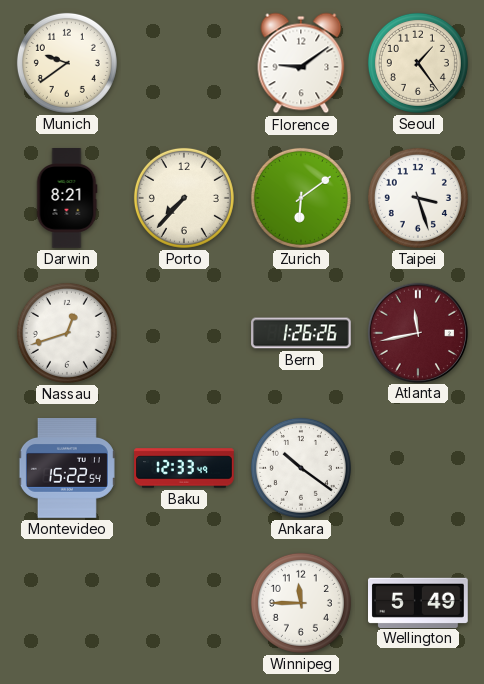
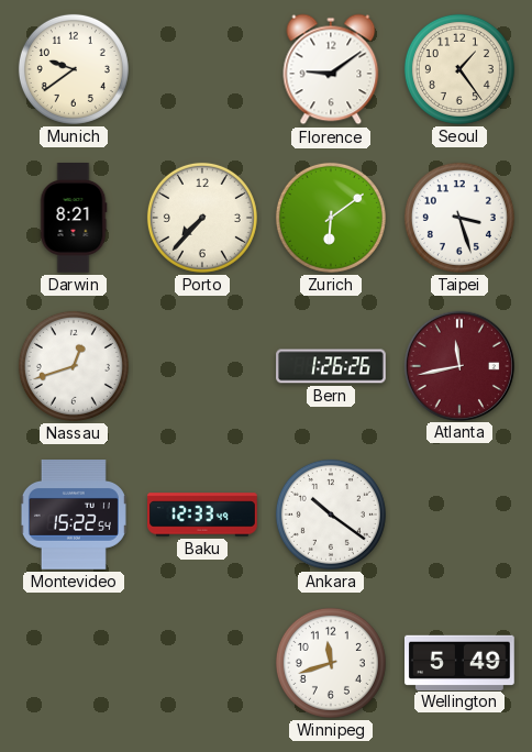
Winnipeg: 11:45 -> 11:42
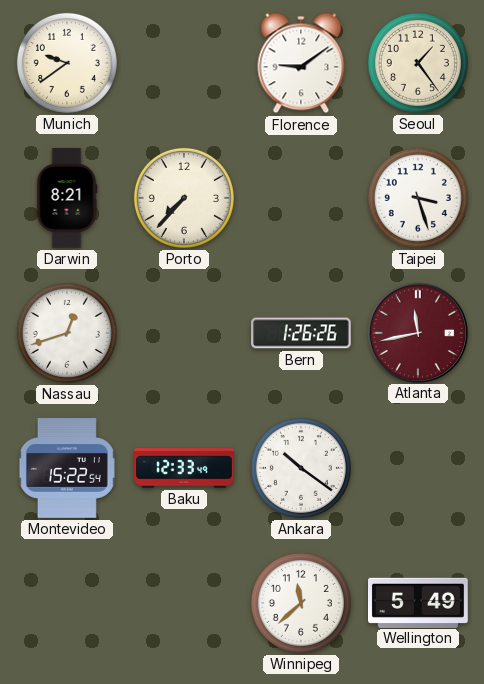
Zurich: 6:09 -> none
Winnipeg: 11:42 -> 11:38
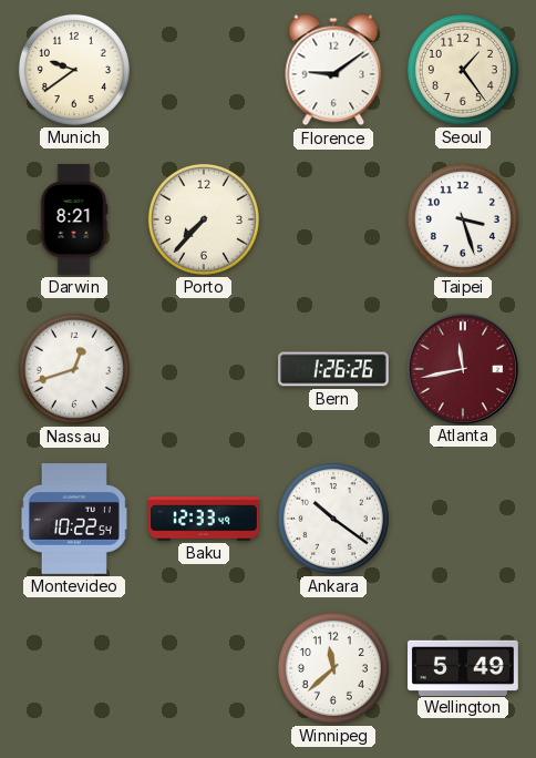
Montevideo: 15:22 -> 10:22
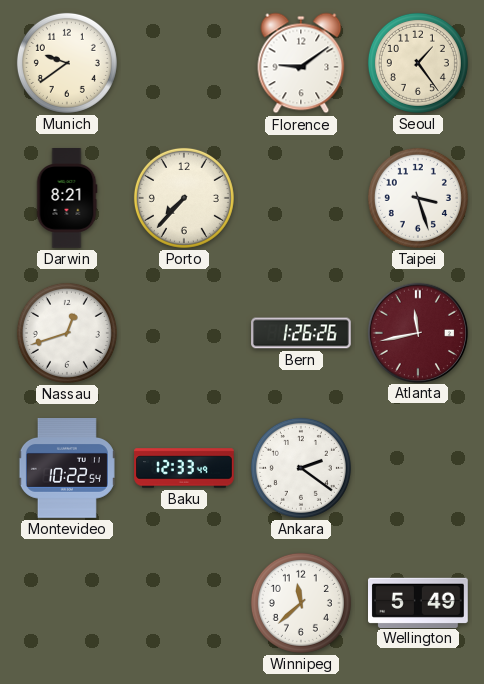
Ankara: 10:21 -> 2:21
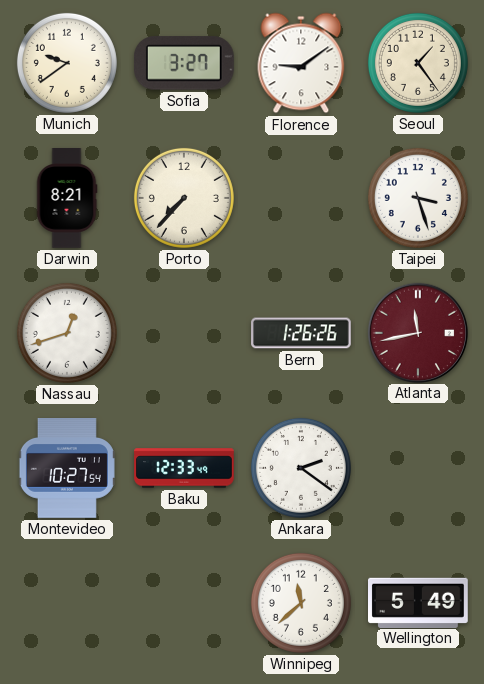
Sofia: none -> 3:27
Montevideo: 10:22 -> 10:27
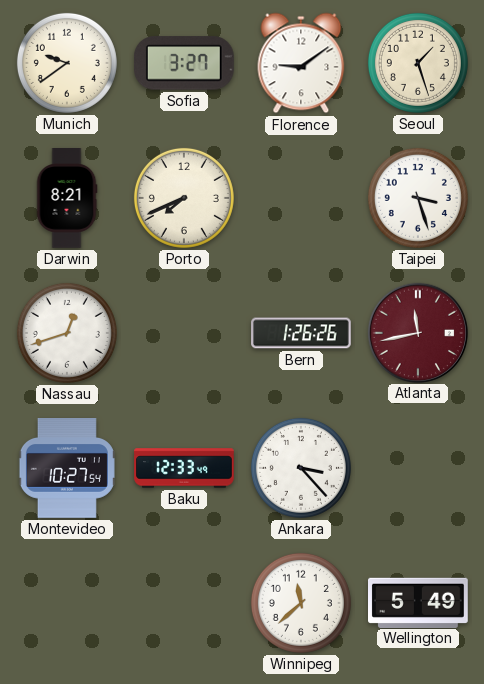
Seoul: 1:24 -> 1:27
Porto: 7:37 -> 7:41
Ankara: 2:21 -> 3:23
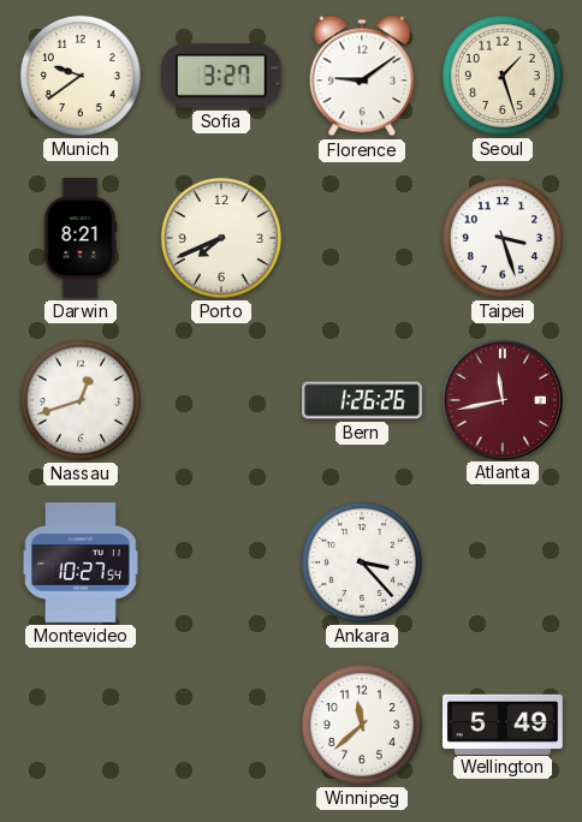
Baku: 12:33 -> none
